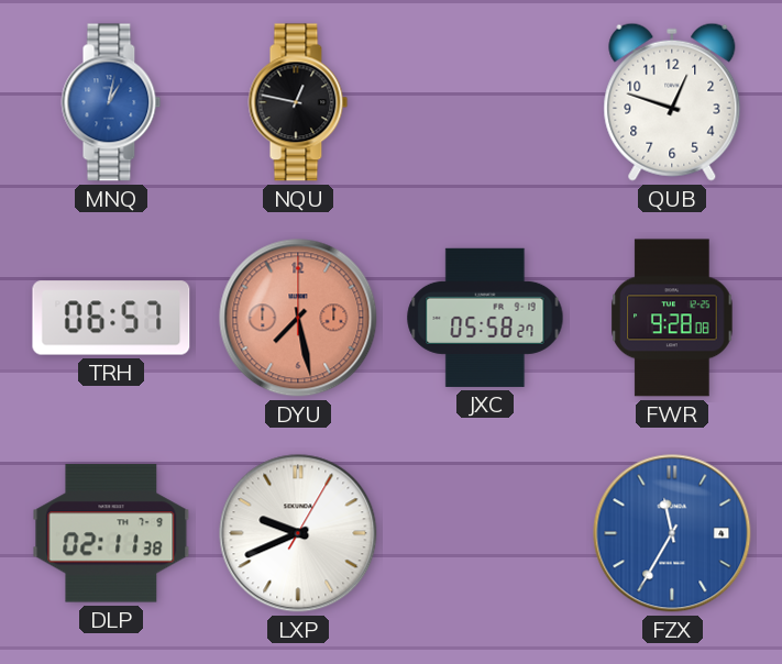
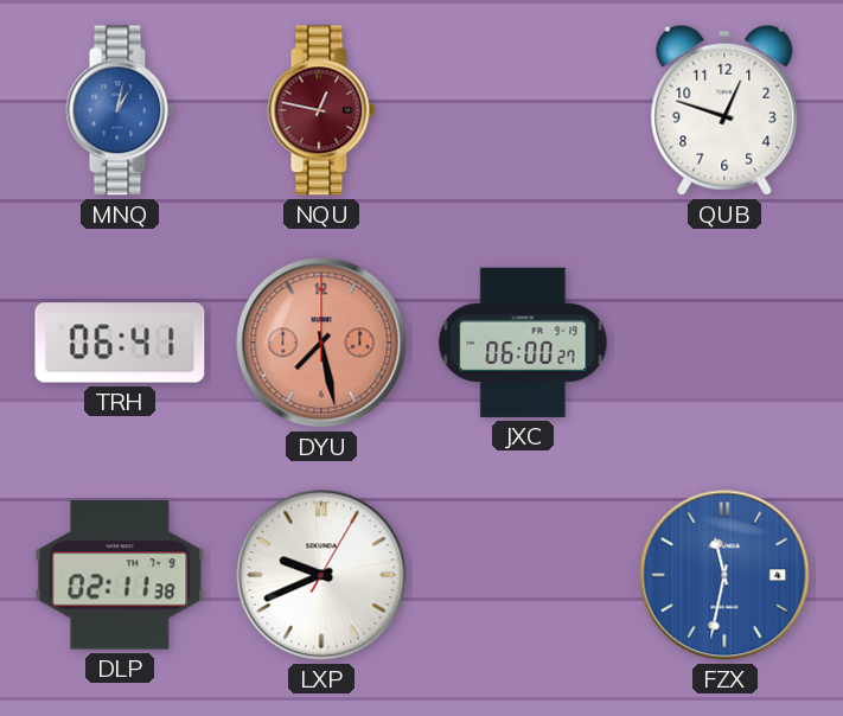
NQU dial: black -> burgundy
TRH: 06:57 -> 06:41
JXC: 05:58 -> 06:00
FWR: 9:28 -> none
FZX: 11:35 -> 11:32
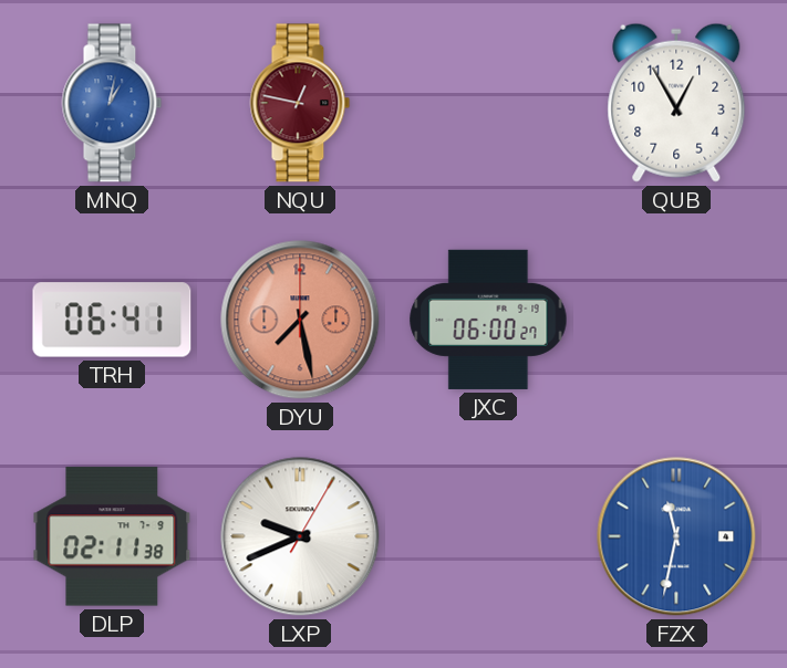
QUB: 12:48 -> 12:55
